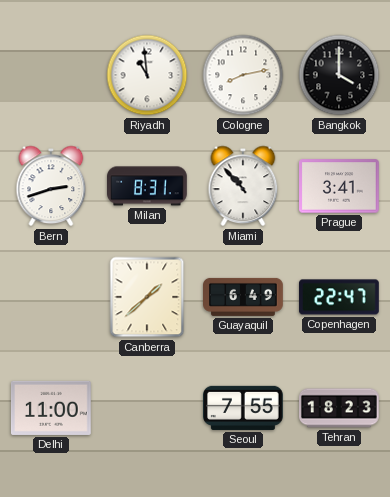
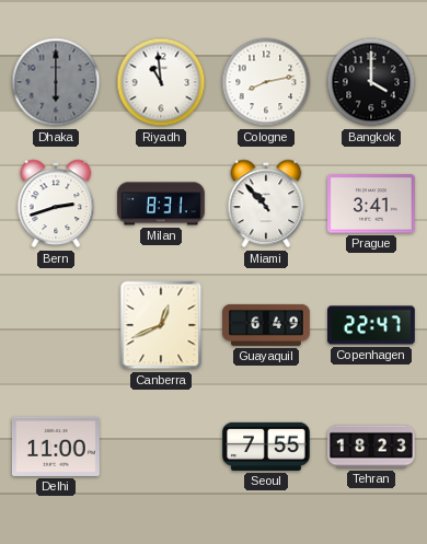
Dhaka: none -> 6:00
Canberra: 1:38 -> 12:41
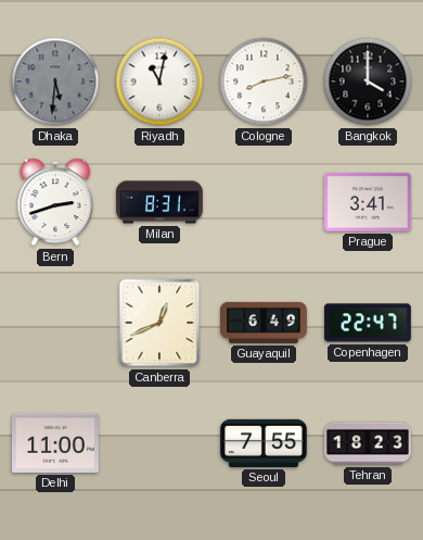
Dhaka: 6:00 -> 5:31
Riyadh: 10:59 -> 11:02
Miami: 10:53 -> none
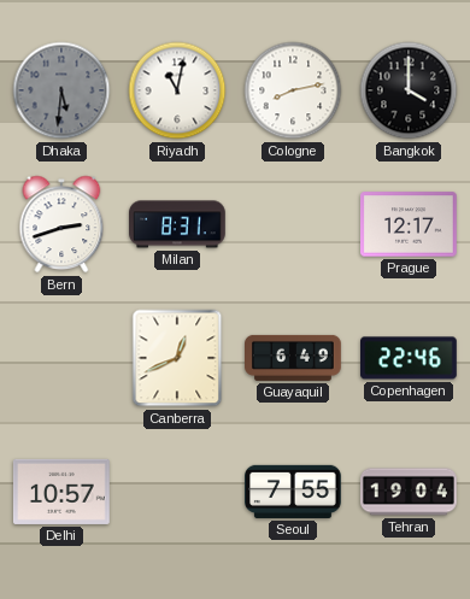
Prague: 3:41 -> 12:17
Copenhagen: 22:47 -> 22:46
Delhi: 11:00 -> 10:57
Tehran: 18:23 -> 19:04
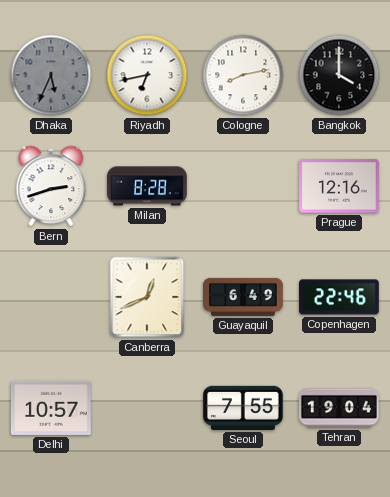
Dhaka: 5:31 -> 5:34
Riyadh: 11:02 -> 6:43
Milan: 8:31 -> 8:28
Prague: 12:17 -> 12:16
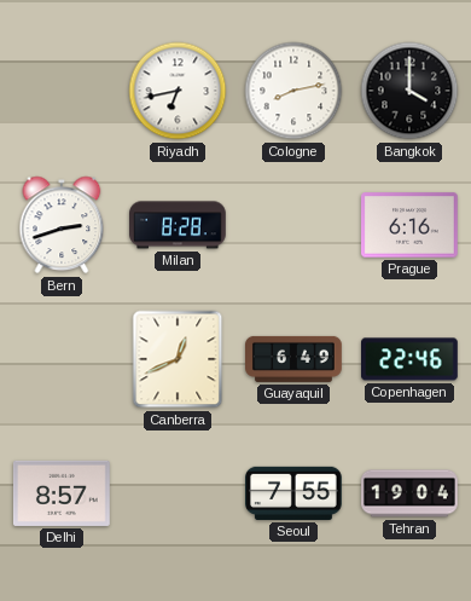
Dhaka: 5:34 -> none
Prague: 12:16 -> 6:16
Delhi: 10:57 -> 8:57
